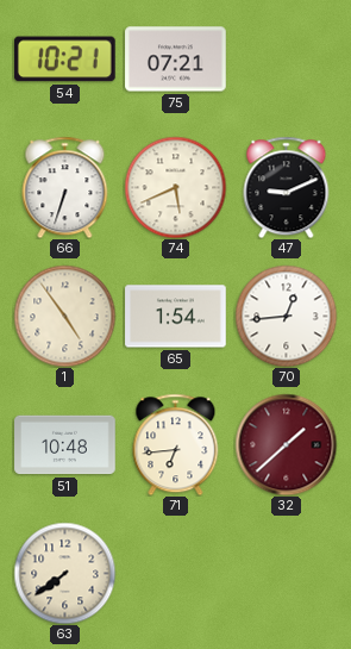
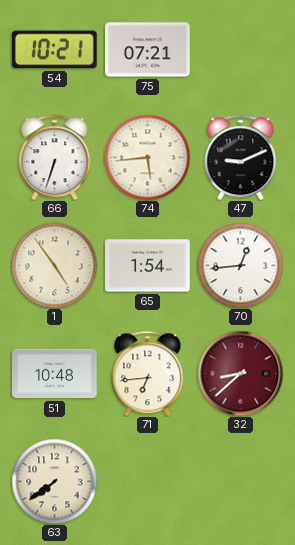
74: 5:41 -> 5:44
32: 1:38 -> 8:38
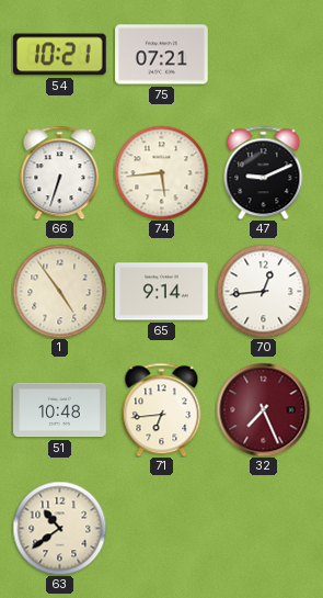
65: 1:54 -> 9:14
32: 8:38 -> 7:26
63: 7:39 -> 10:39
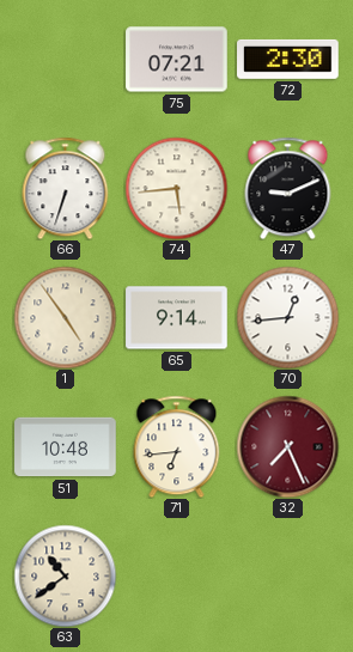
54: 10:21 -> none
72: none -> 2:30
